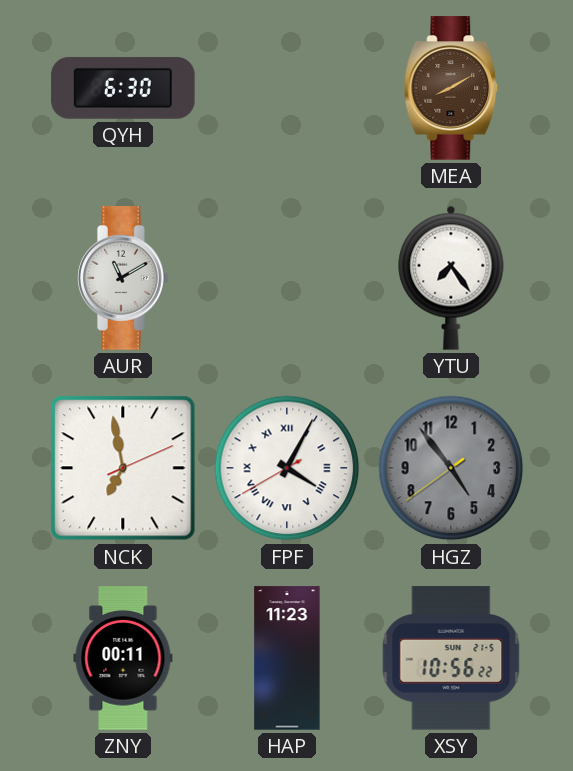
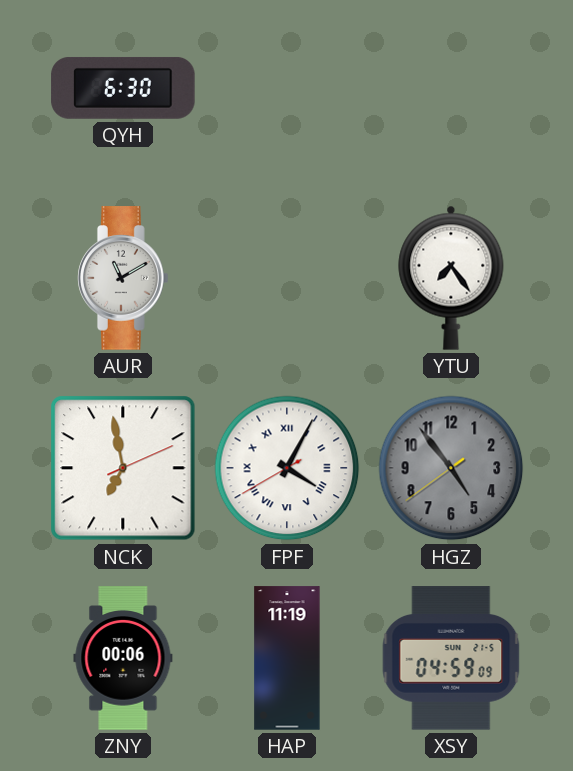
MEA: 8:10 -> none
ZNY: 00:11 -> 00:06
HAP: 11:23 -> 11:19
XSY: 10:56 -> 04:59
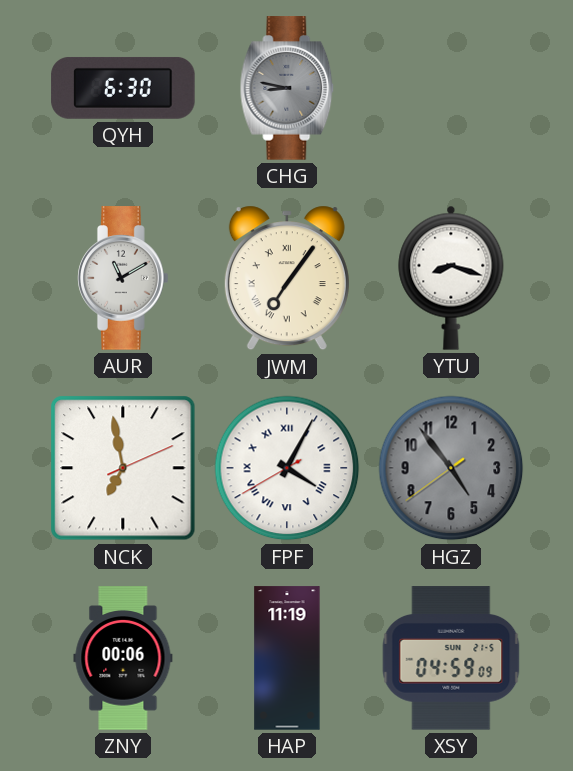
CHG: none -> 8:47
JWM: none -> 7:06
YTU: 7:24 -> 8:18
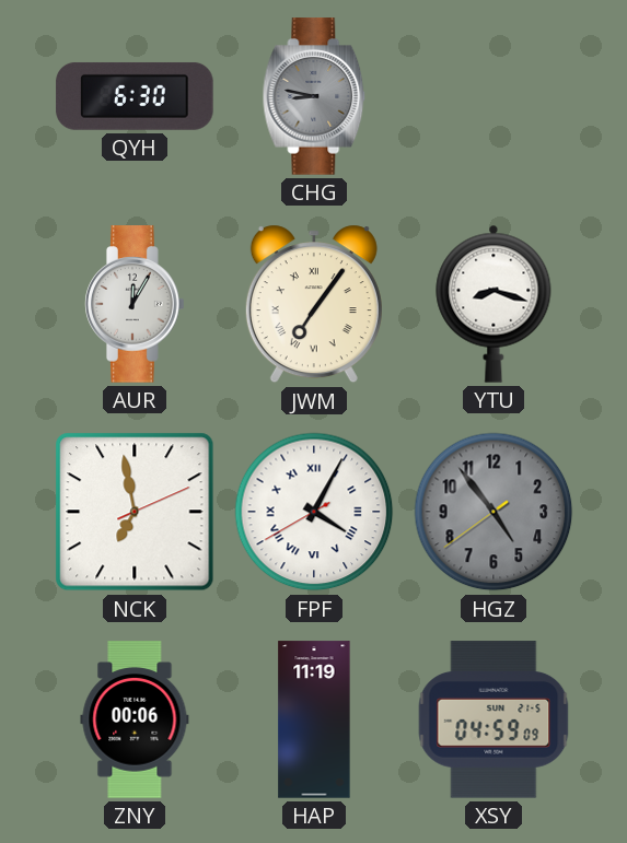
AUR: 11:10 -> 12:05
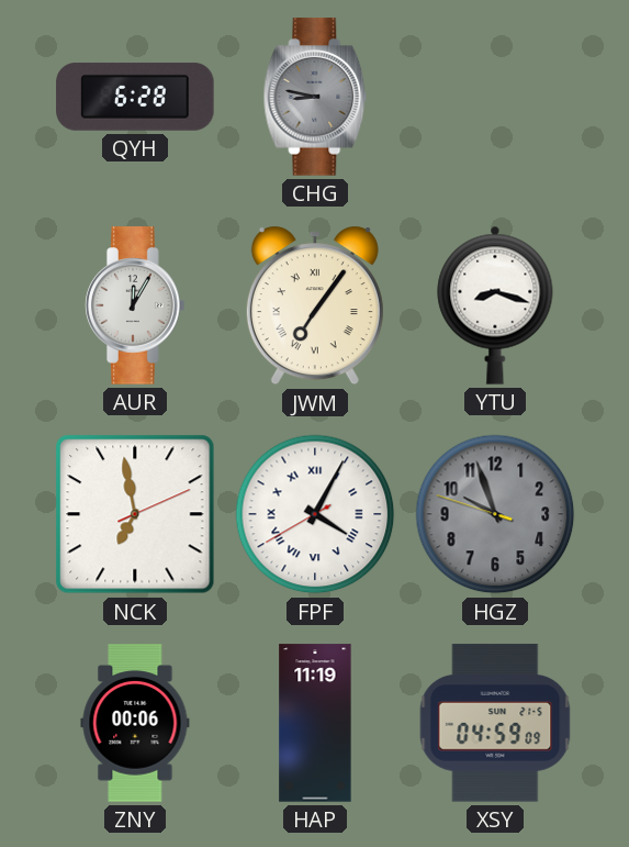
QYH: 6:30 -> 6:28
HGZ: 4:53 -> 9:56
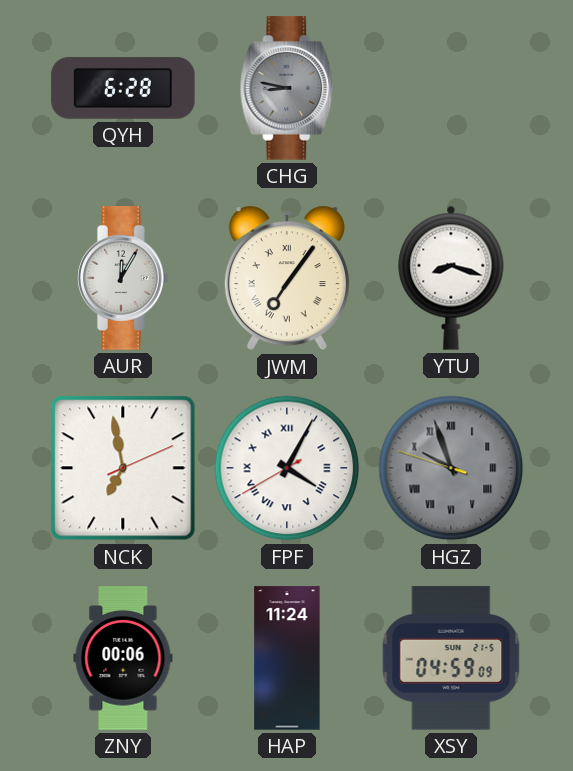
HGZ numerals: Arabic -> Roman
HAP: 11:19 -> 11:24
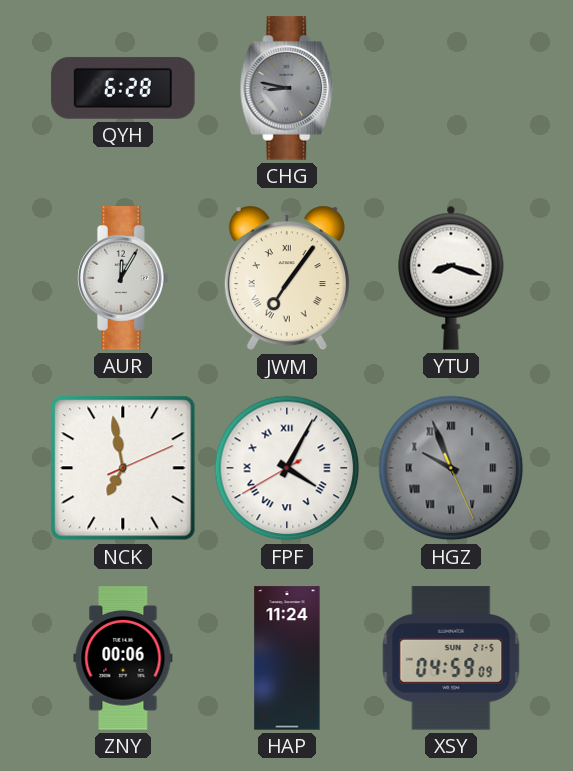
HGZ: 9:56:48 -> 9:56:26
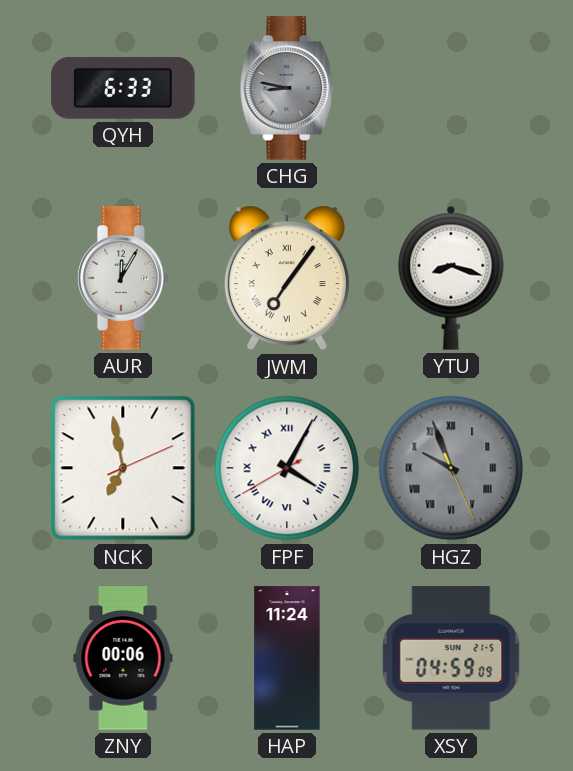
QYH: 6:28 -> 6:33
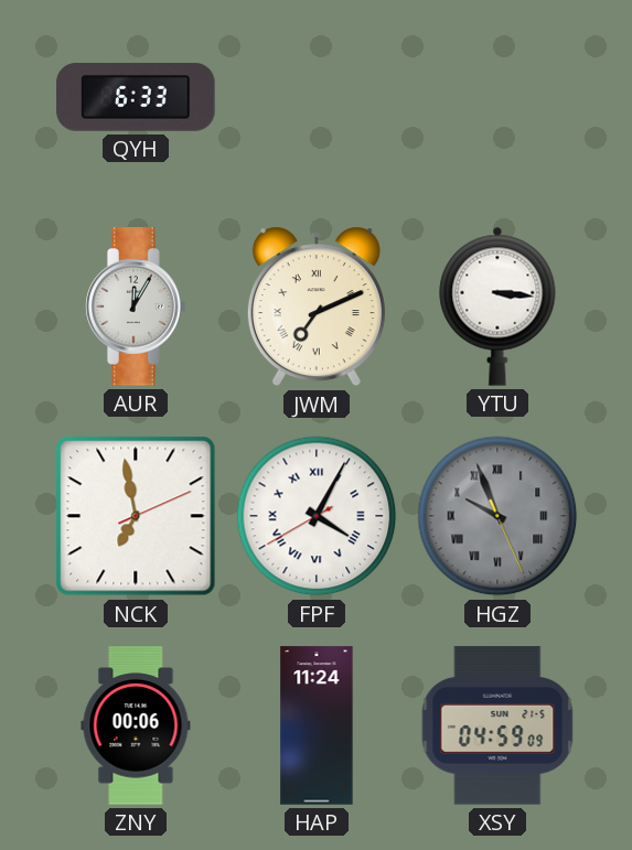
CHG: 8:47 -> none
JWM: 7:06 -> 7:11
YTU: 8:18 -> 3:16
